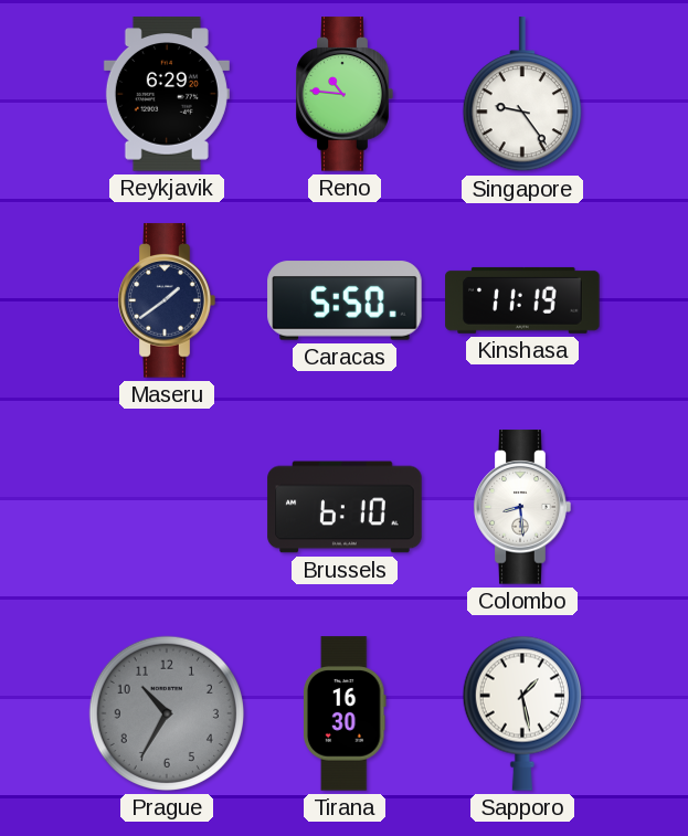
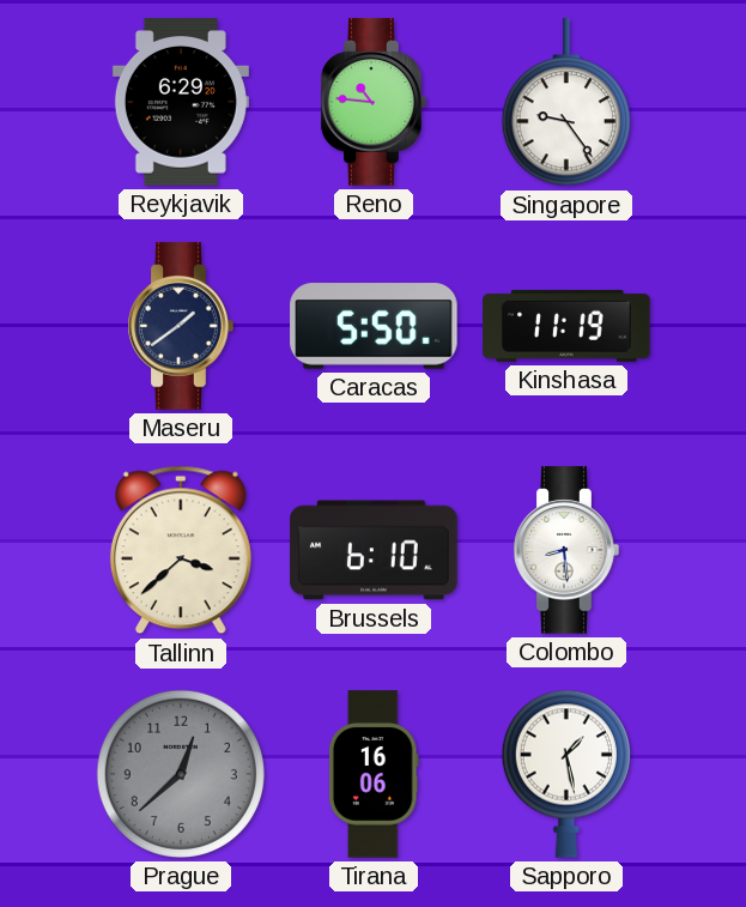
Tallinn: none -> 3:38
Prague: 10:35 -> 12:38
Tirana: 16:30 -> 16:06
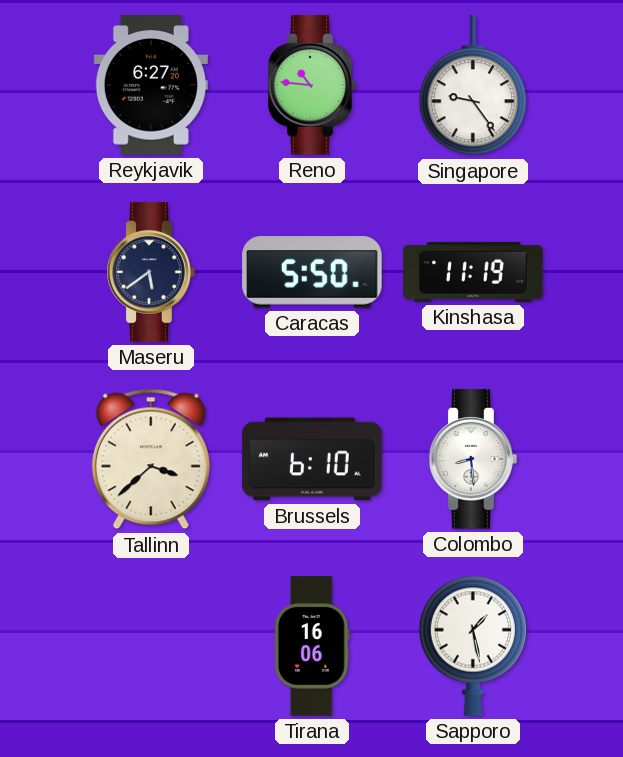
Reykjavik: 6:29 -> 6:27
Maseru: 1:39 -> 5:39
Prague: 12:38 -> none
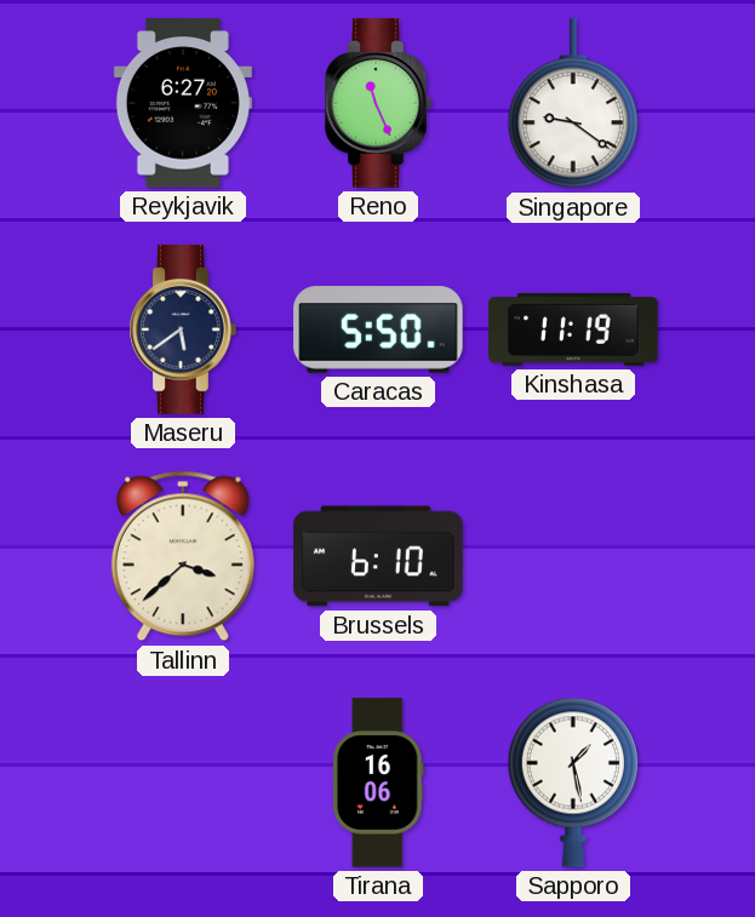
Reno: 10:46 -> 11:26
Singapore: 9:24 -> 9:21
Colombo: 8:29 -> none
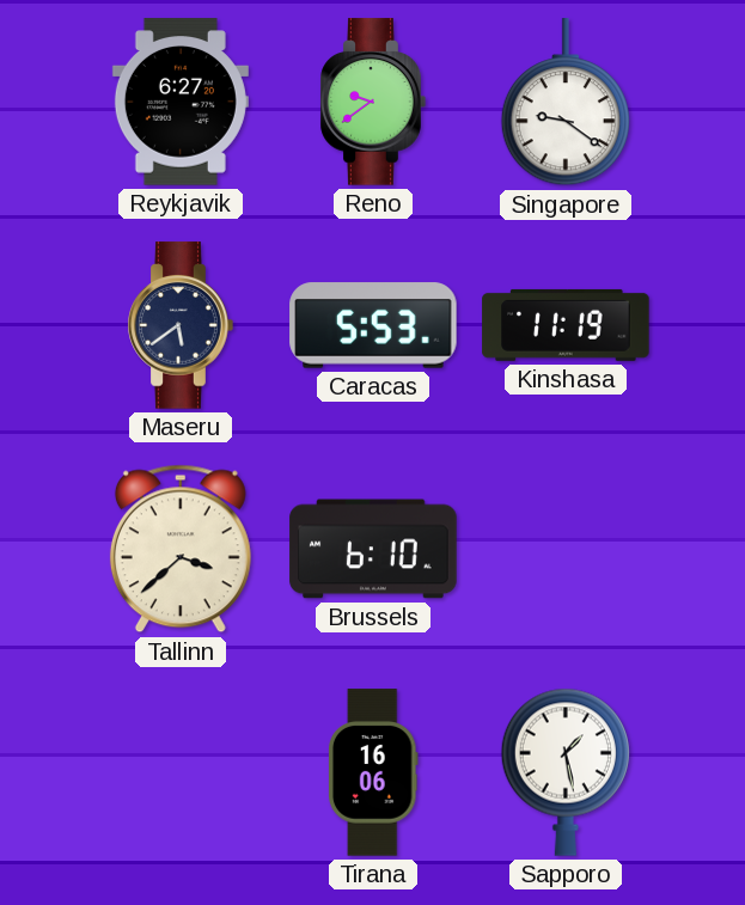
Reno: 11:26 -> 9:39
Caracas: 5:50 -> 5:53
